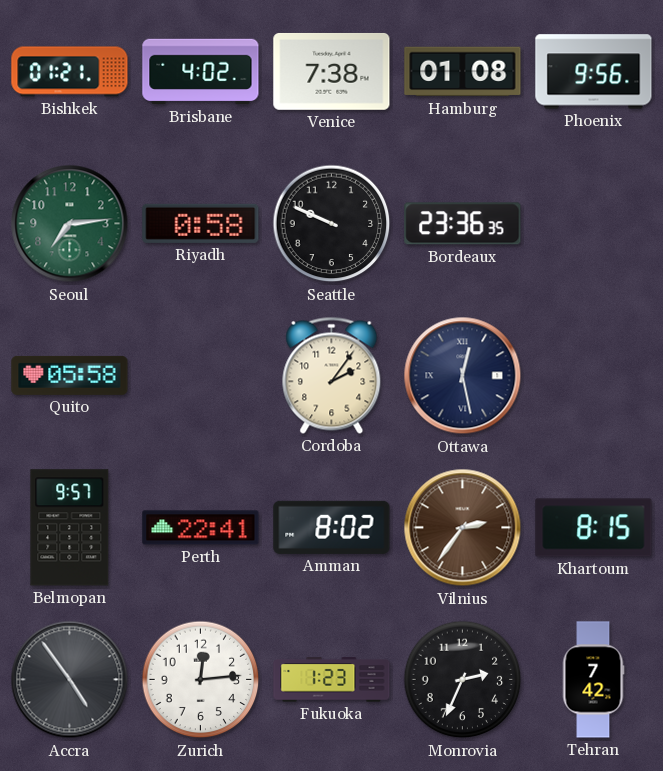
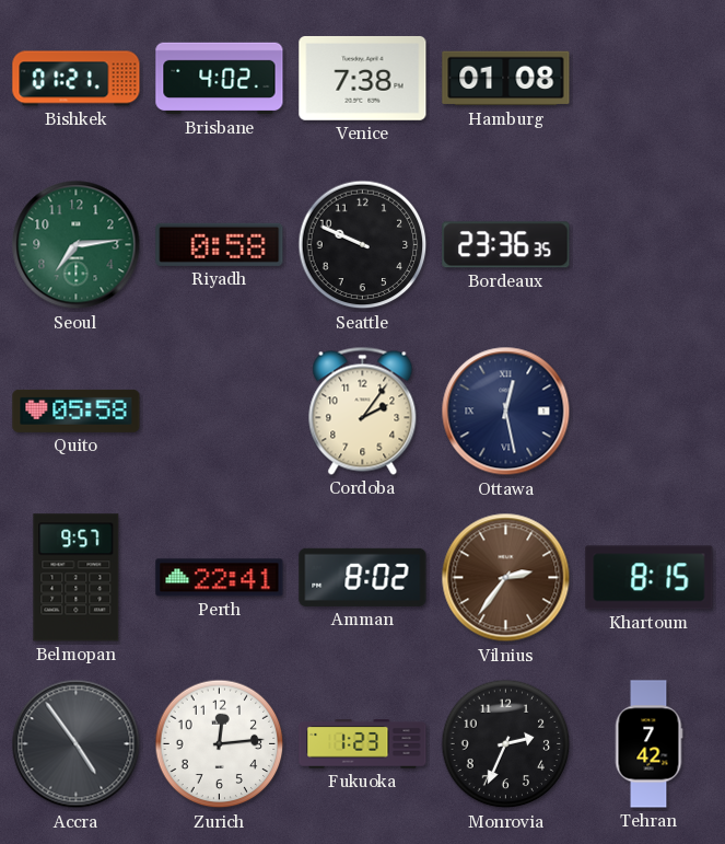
Phoenix: 9:56 -> none
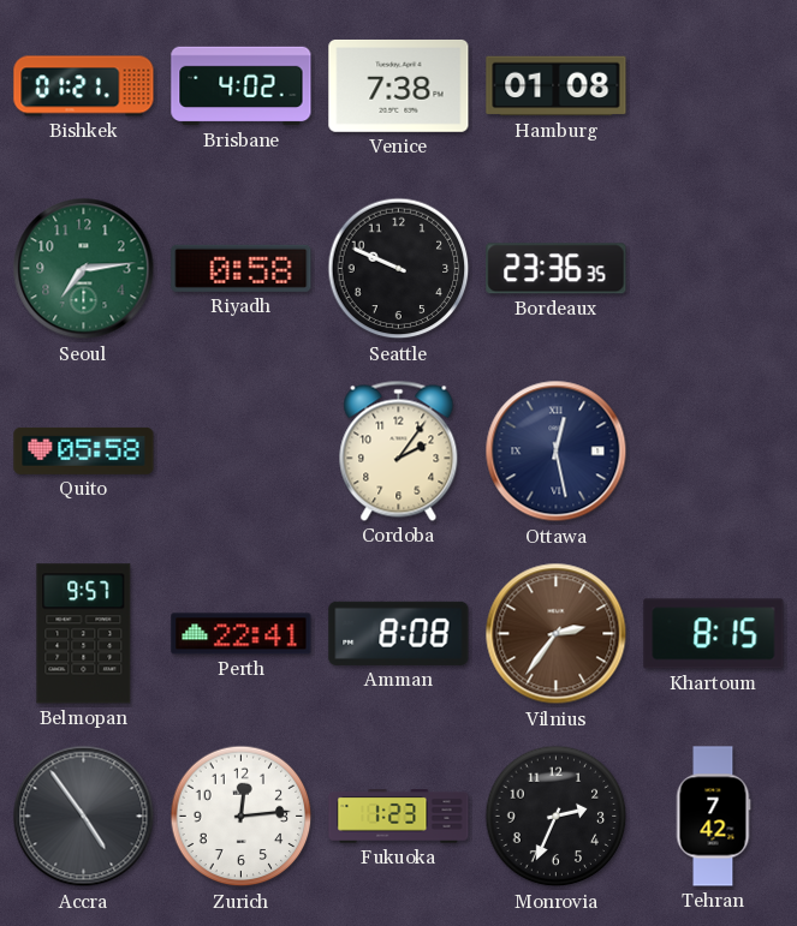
Amman: 8:02 -> 8:08
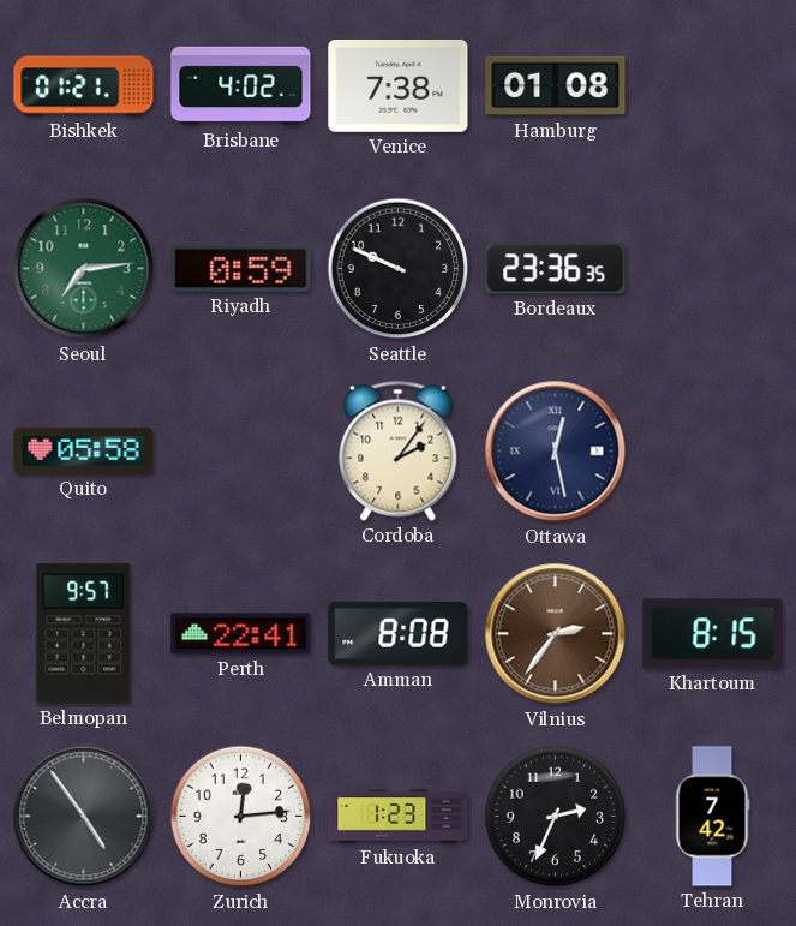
Riyadh: 0:58 -> 0:59
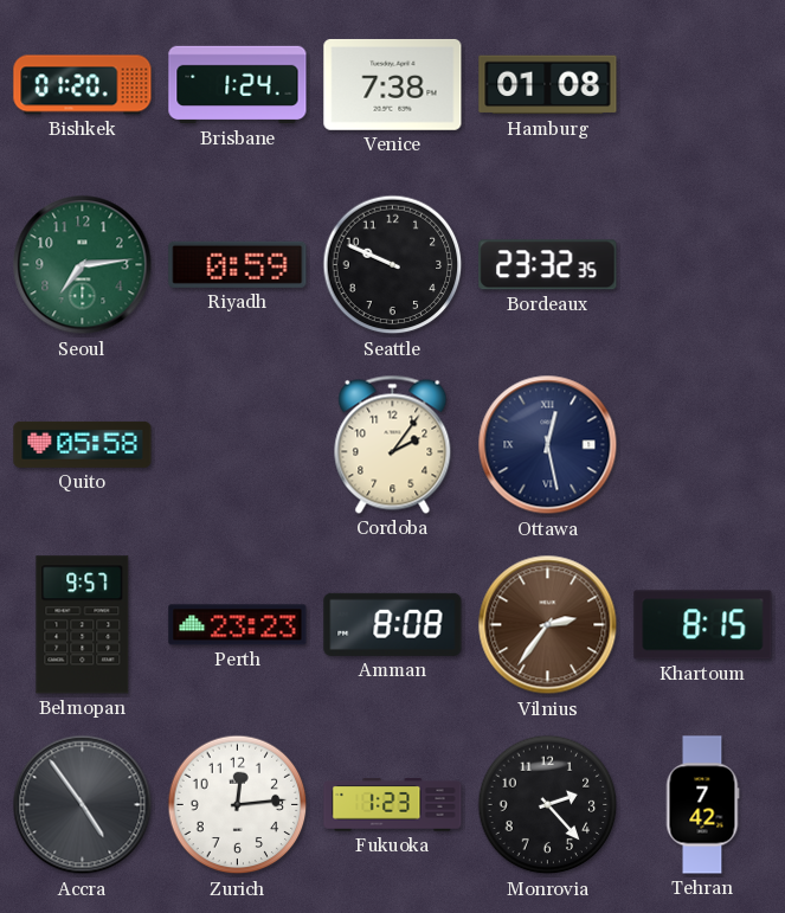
Bishkek: 01:21 -> 01:20
Brisbane: 4:02 -> 1:24
Bordeaux: 23:36 -> 23:32
Perth: 22:41 -> 23:23
Monrovia: 2:34 -> 2:23
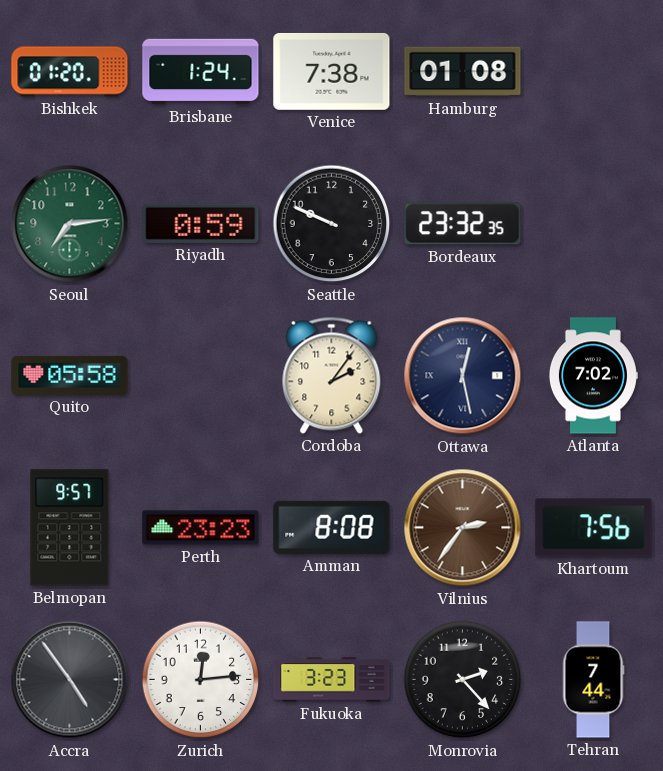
Atlanta: none -> 7:02
Khartoum: 8:15 -> 7:56
Fukuoka: 1:23 -> 3:23
Tehran: 7:42 -> 7:44
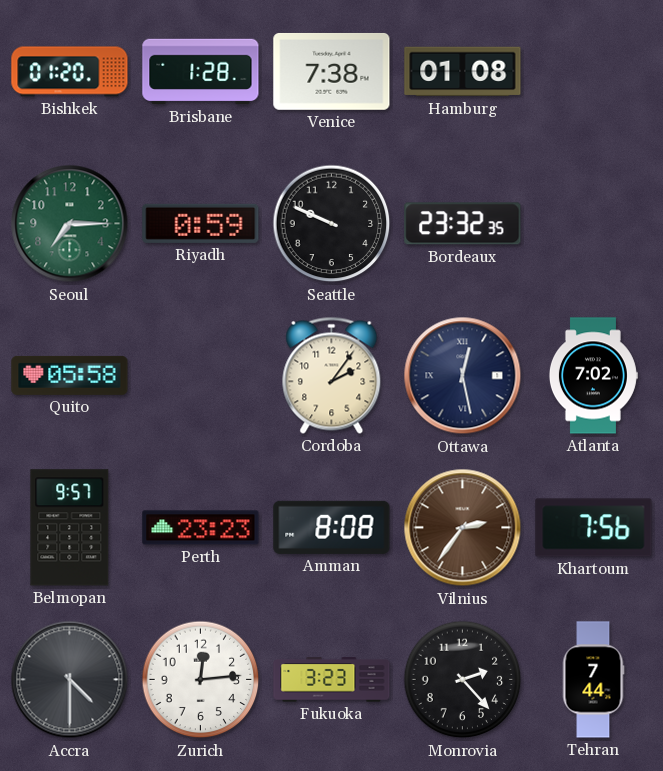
Brisbane: 1:24 -> 1:28
Seoul: 7:14 -> 7:15
Accra: 4:54 -> 4:30
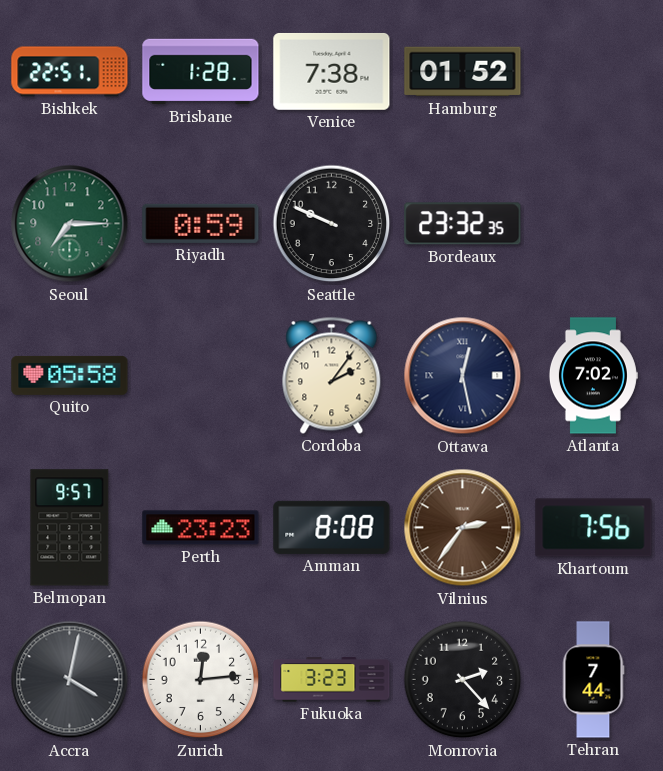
Bishkek: 01:20 -> 22:51
Hamburg: 01:08 -> 01:52
Accra: 4:30 -> 4:02
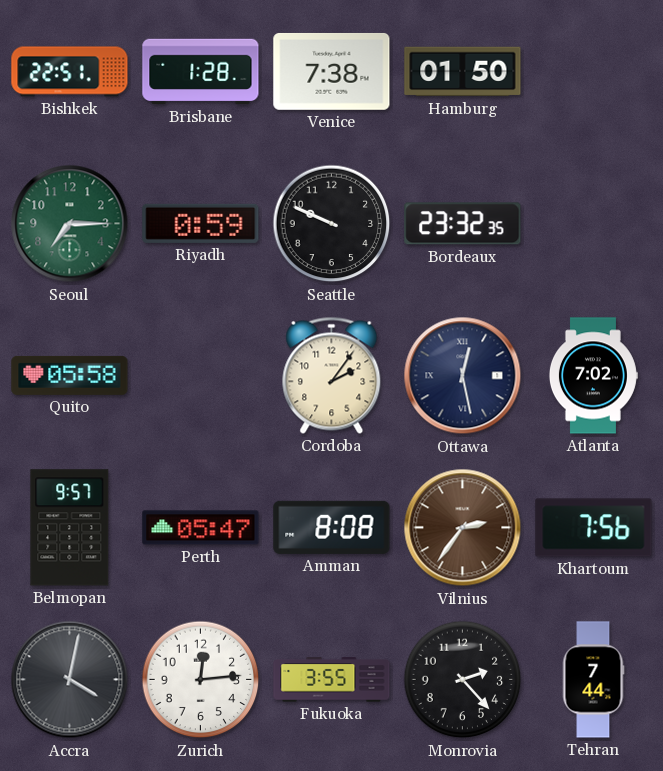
Hamburg: 01:52 -> 01:50
Perth: 23:23 -> 05:47
Fukuoka: 3:23 -> 3:55
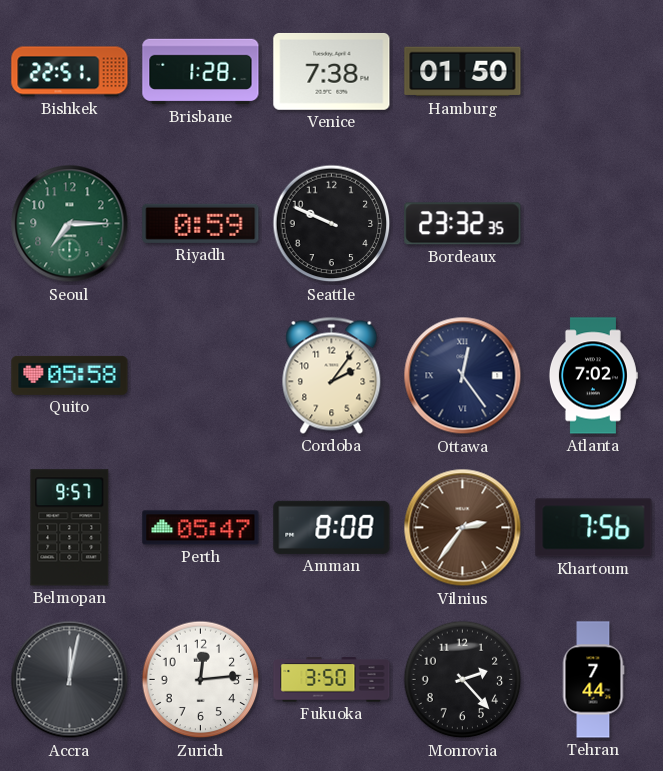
Ottawa: 12:28 -> 12:24
Accra: 4:02 -> 12:02
Fukuoka: 3:55 -> 3:50
